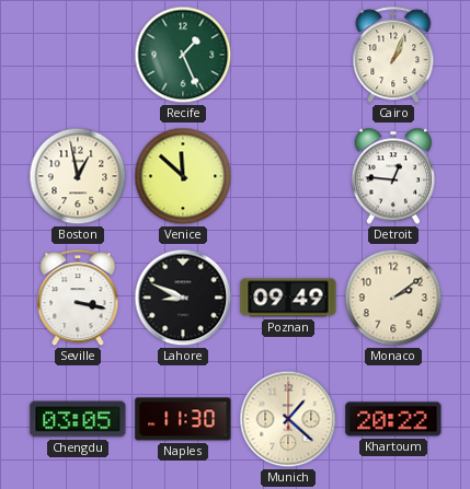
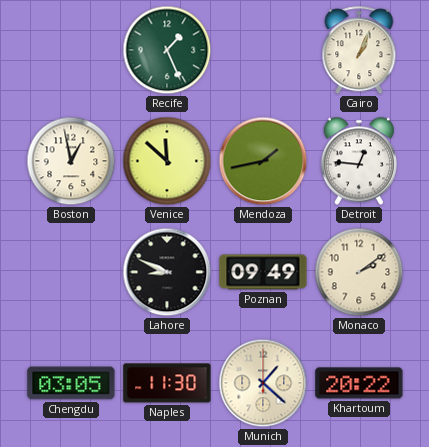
Mendoza: none -> 1:43
Seville: 3:17 -> none
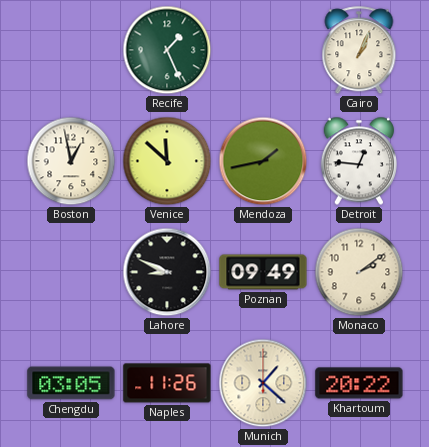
Naples: 11:30 -> 11:26
